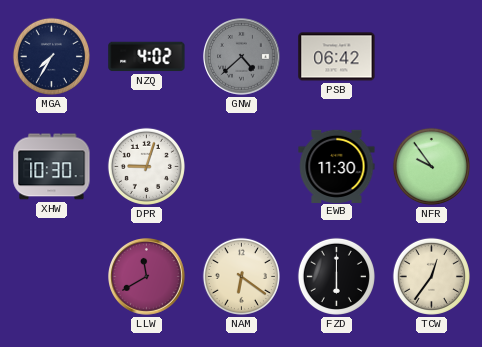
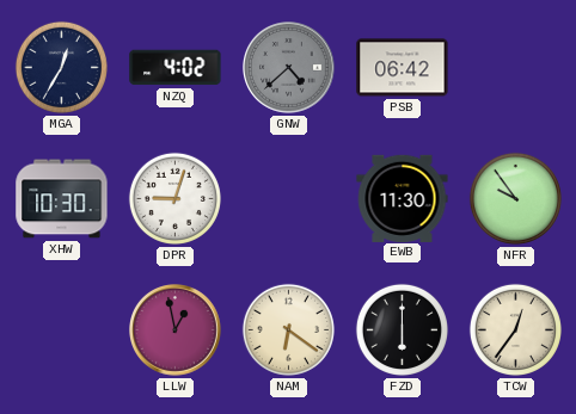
MGA: 7:35 -> 12:35
LLW: 11:40 -> 12:58
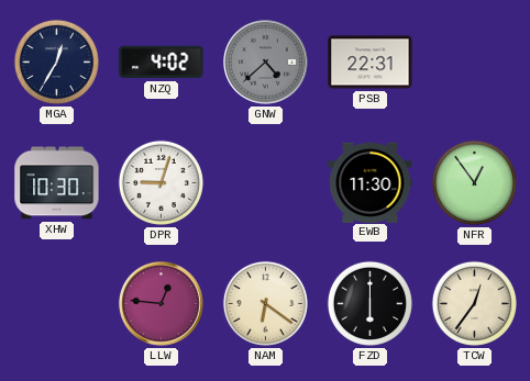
PSB: 06:42 -> 22:31
NFR: 9:54 -> 12:54
LLW: 12:58 -> 12:46
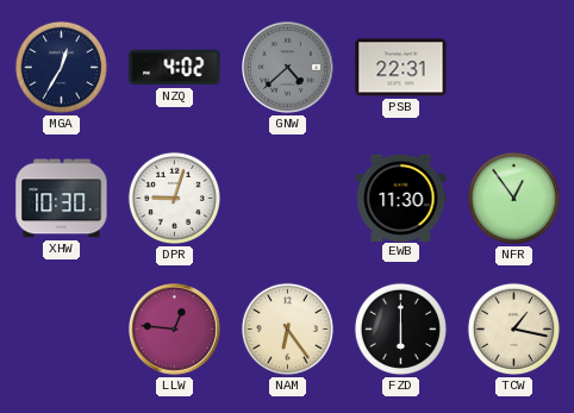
NAM: 6:21 -> 6:24
TCW: 12:36 -> 1:17
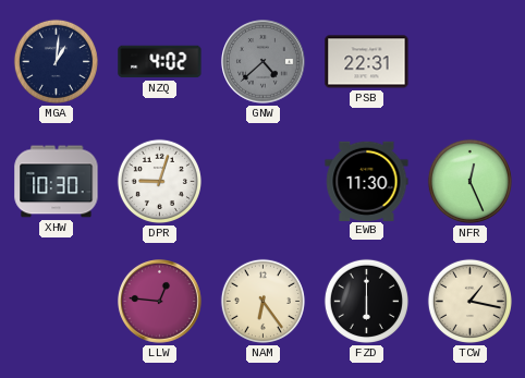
MGA: 12:35 -> 1:01
NFR: 12:54 -> 12:26
